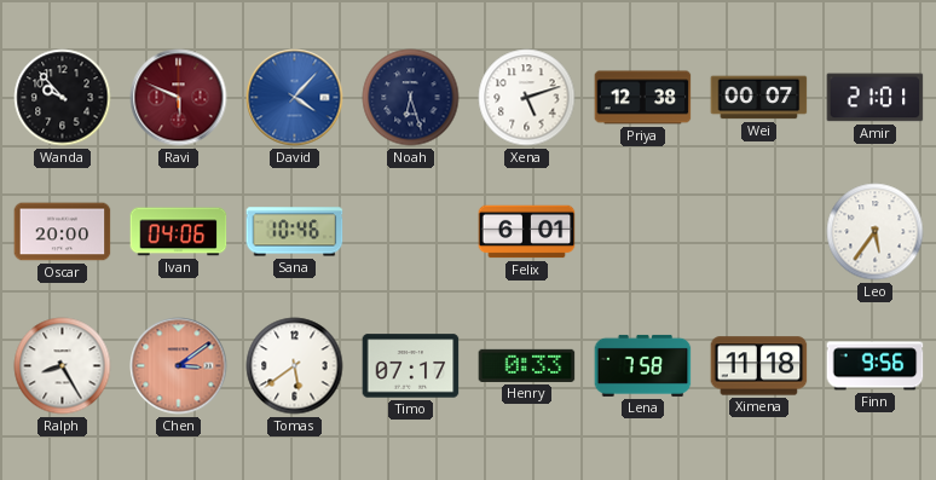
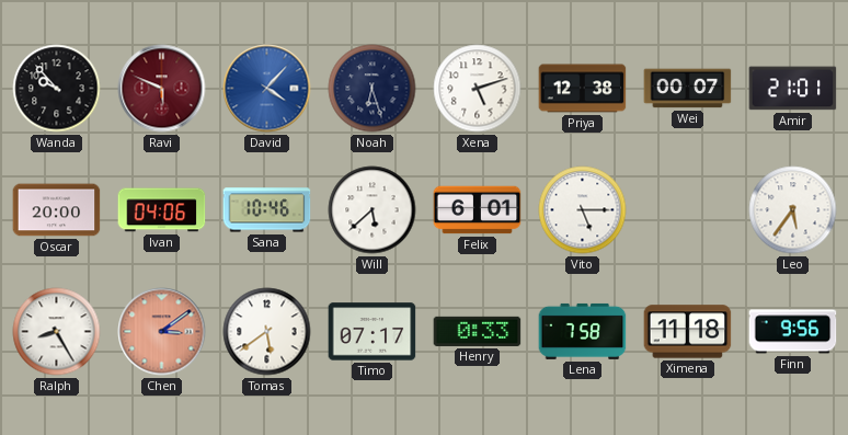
Will: none -> 5:38
Vito: none -> 5:15
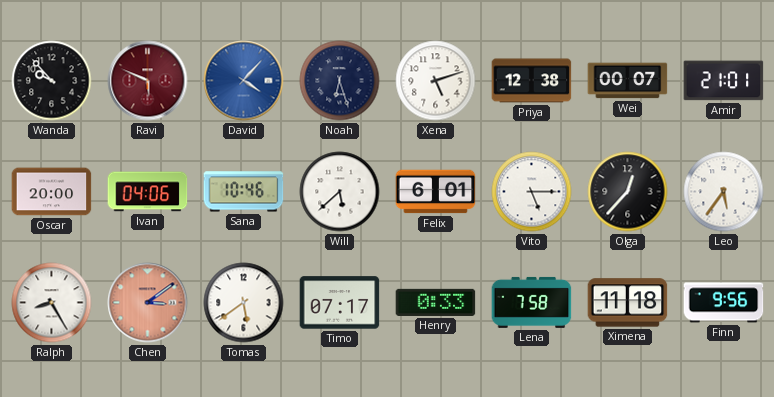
Olga: none -> 12:37
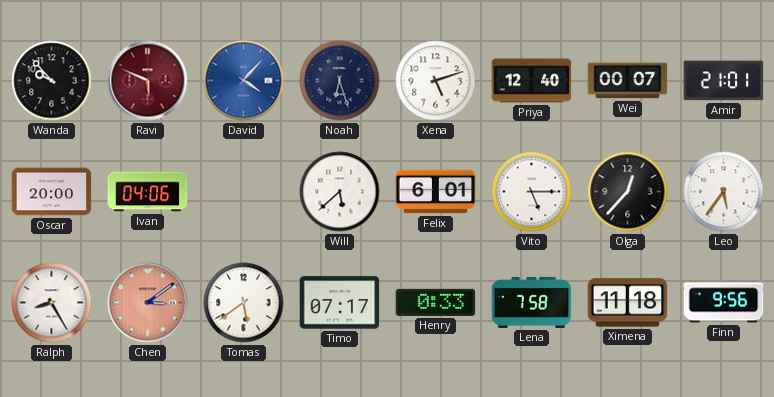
Priya: 12:38 -> 12:40
Sana: 10:46 -> none
